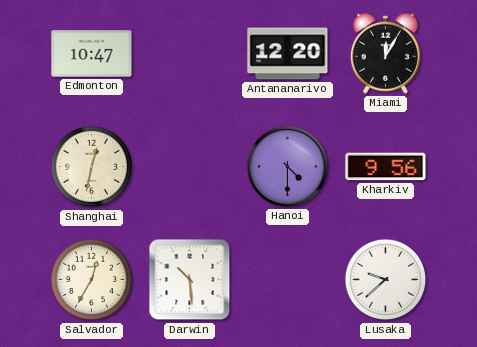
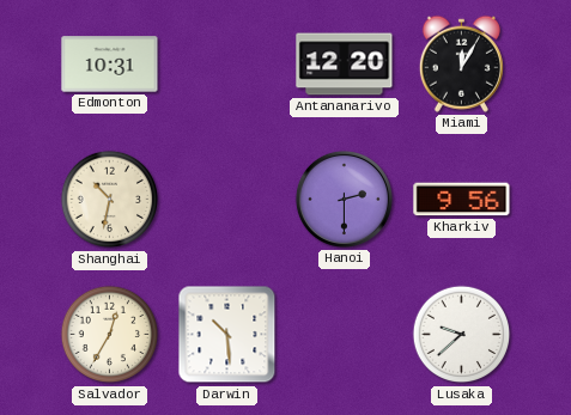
Edmonton: 10:47 -> 10:31
Shanghai: 12:32 -> 10:32
Hanoi: 4:30 -> 2:30
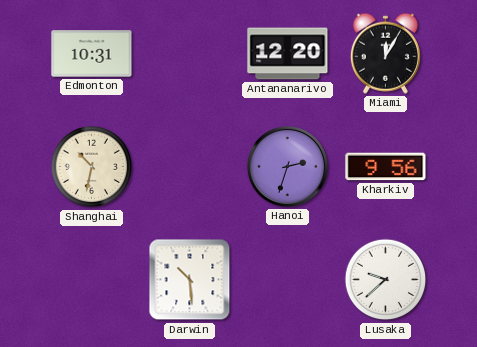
Hanoi: 2:30 -> 2:33
Salvador: 12:35 -> none
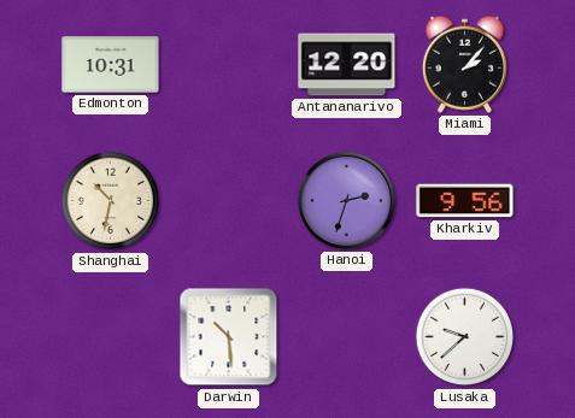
Miami: 12:05 -> 2:07
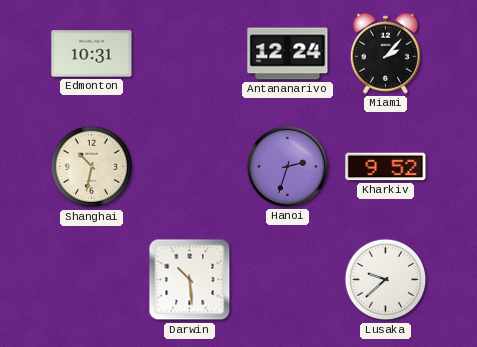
Antananarivo: 12:20 -> 12:24
Kharkiv: 9:56 -> 9:52
